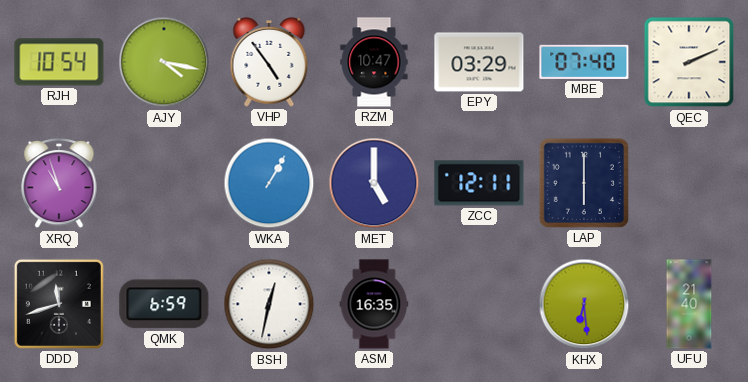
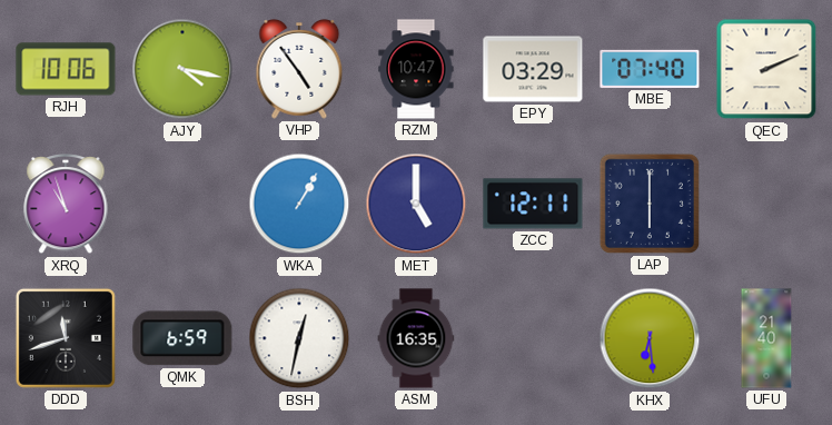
RJH: 10:54 -> 10:06
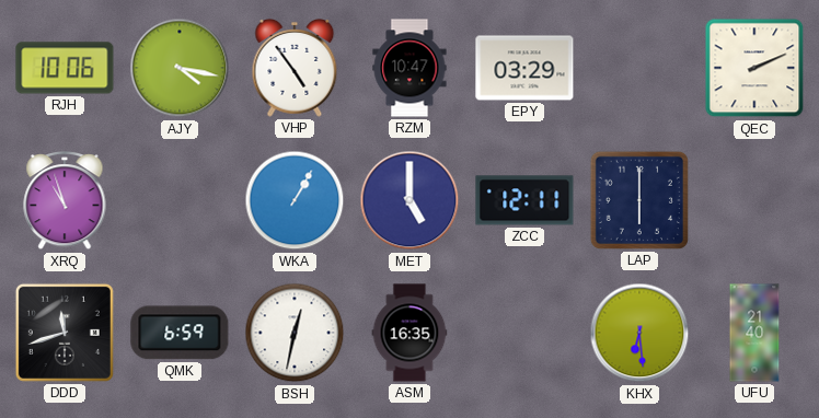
MBE: 07:40 -> none
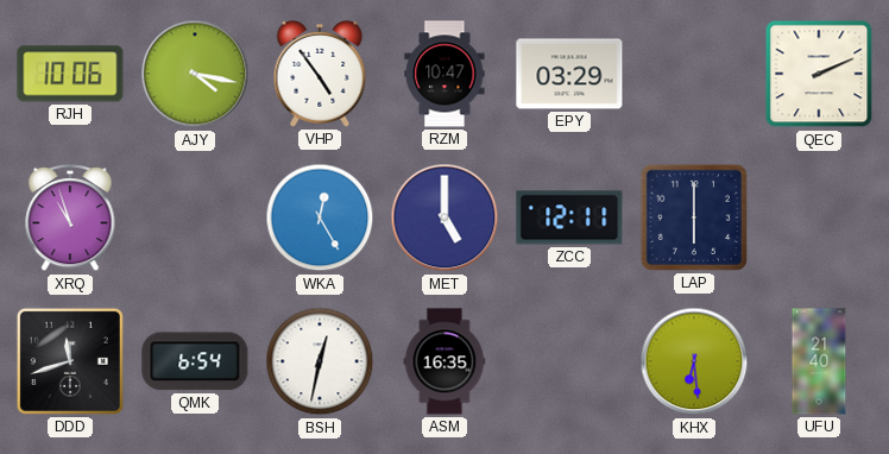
WKA: 1:05 -> 12:25
QMK: 6:59 -> 6:54
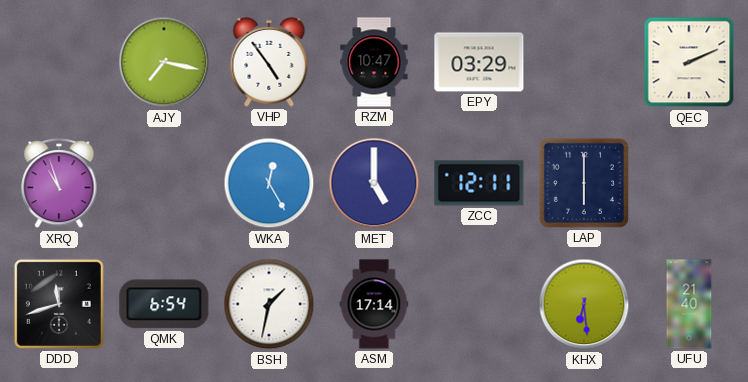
RJH: 10:06 -> none
AJY: 4:17 -> 7:17
BSH: 12:32 -> 1:32
ASM: 16:35 -> 17:14
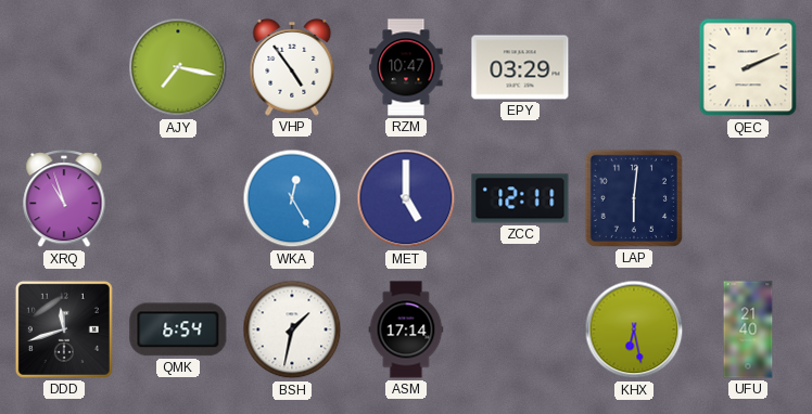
LAP: 6:00 -> 6:01
KHX: 6:29 -> 6:28
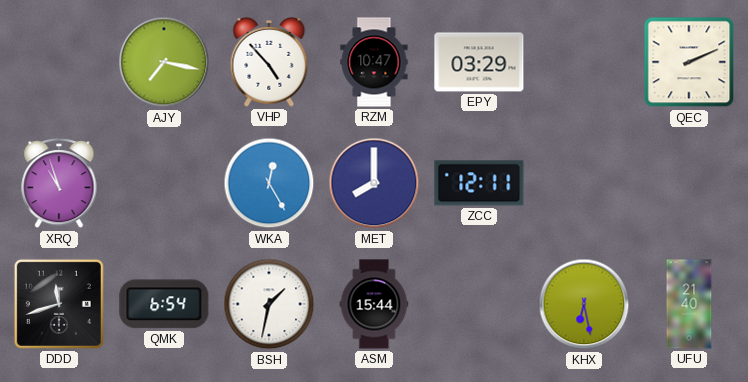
VHP: 4:54 -> 4:53
MET: 5:00 -> 8:00
LAP: 6:01 -> none
ASM: 17:14 -> 15:44
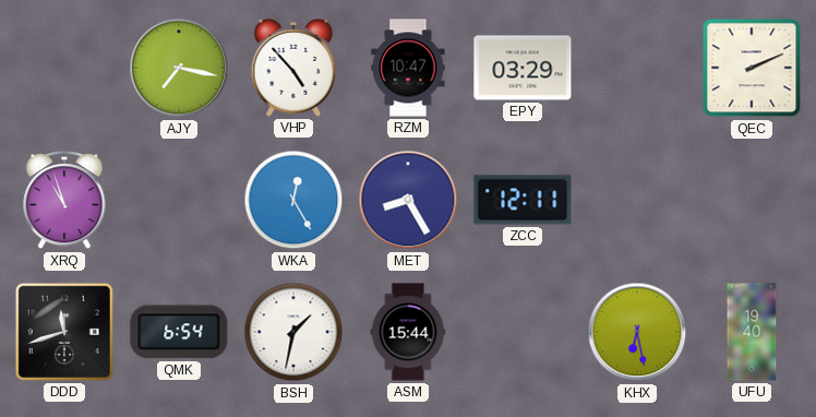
MET: 8:00 -> 8:25
UFU: 21:40 -> 19:40
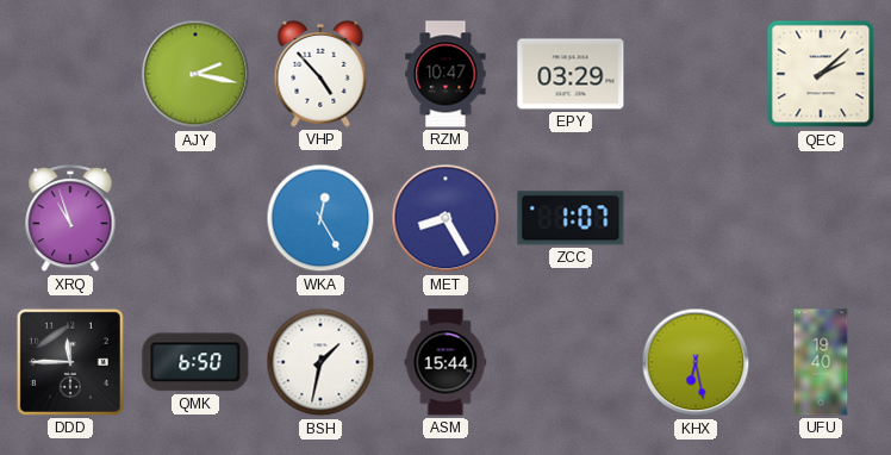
AJY: 7:17 -> 2:17
QEC: 2:11 -> 2:08
ZCC: 12:11 -> 1:07
DDD: 11:42 -> 11:45
QMK: 6:54 -> 6:50
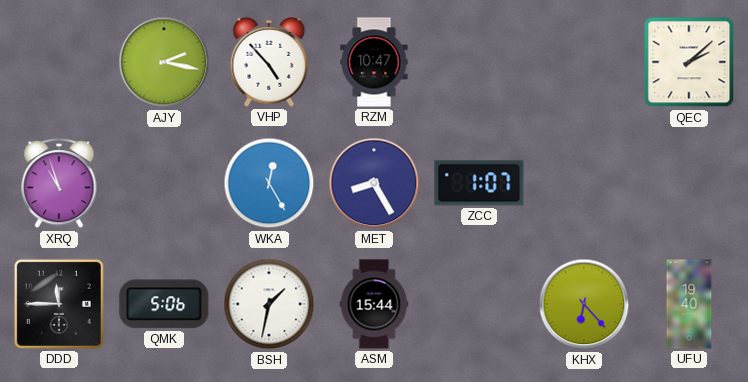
EPY: 03:29 -> none
QMK: 6:50 -> 5:06
KHX: 6:28 -> 6:23
